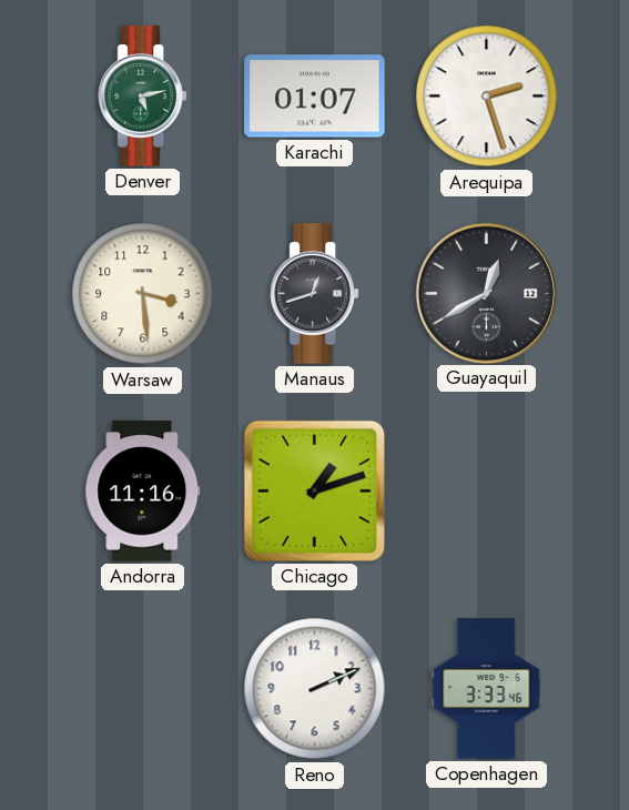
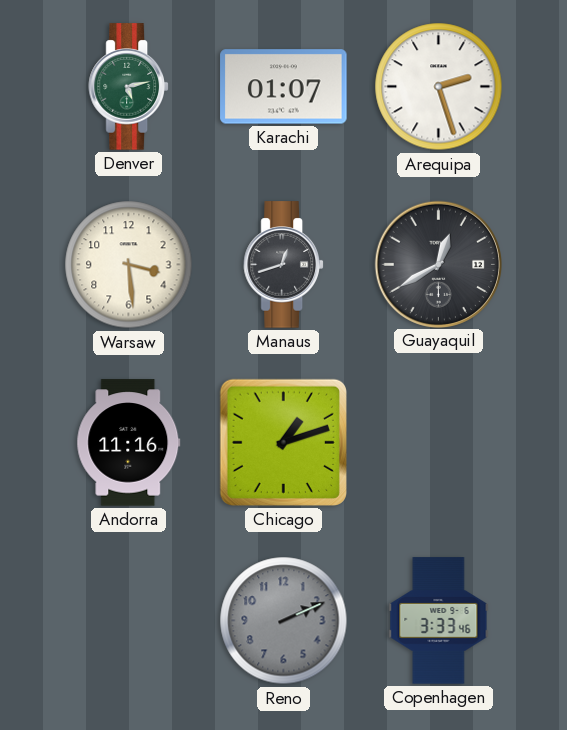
Reno dial: white -> grey
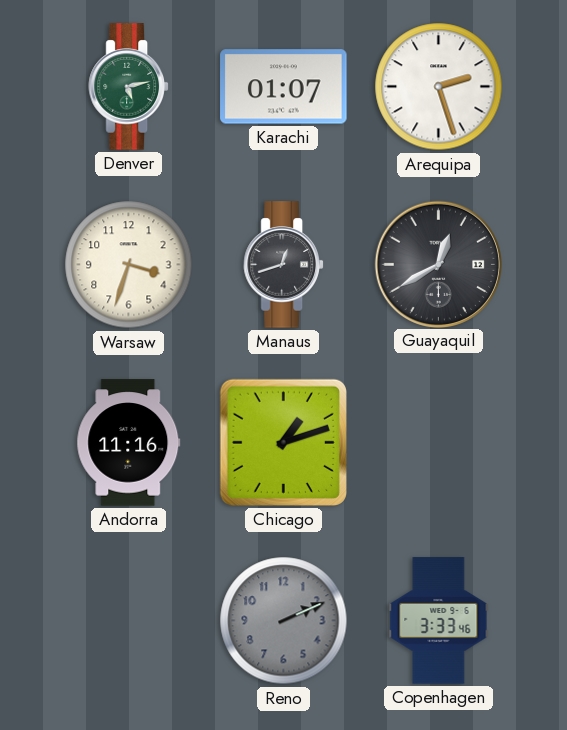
Warsaw: 3:29 -> 3:33
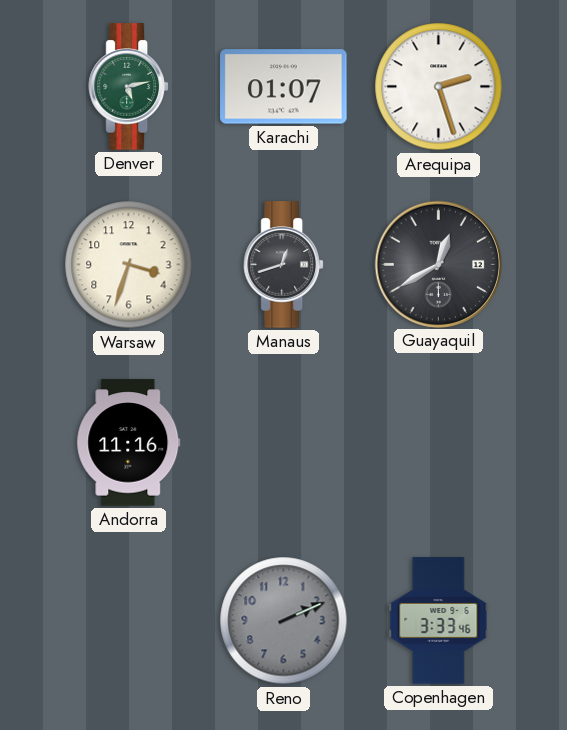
Chicago: 1:12 -> none
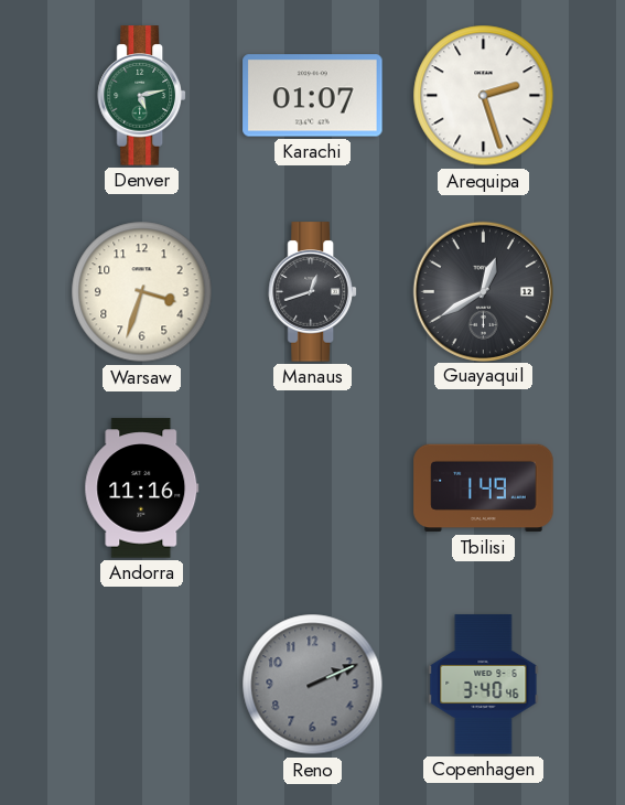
Tbilisi: none -> 1:49
Copenhagen: 3:33 -> 3:40
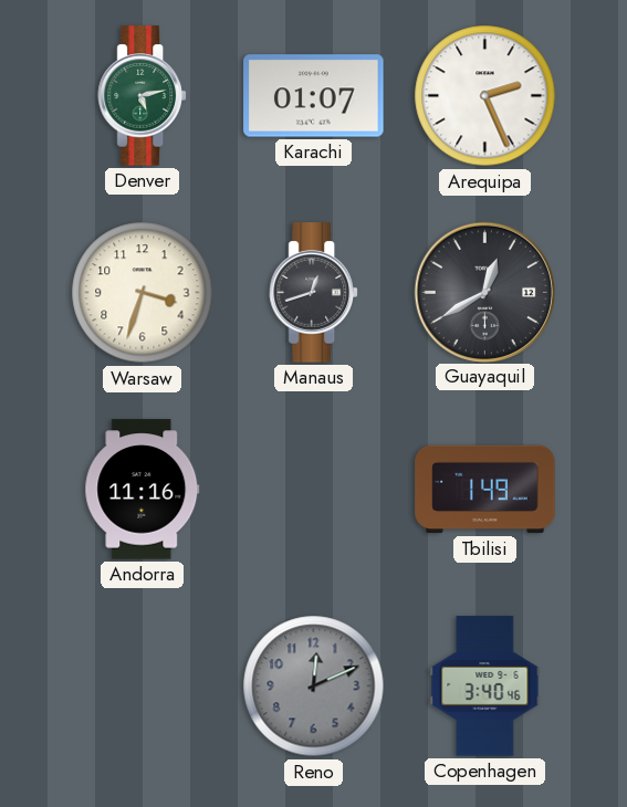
Arequipa: 2:27 -> 2:26
Reno: 2:11 -> 12:11
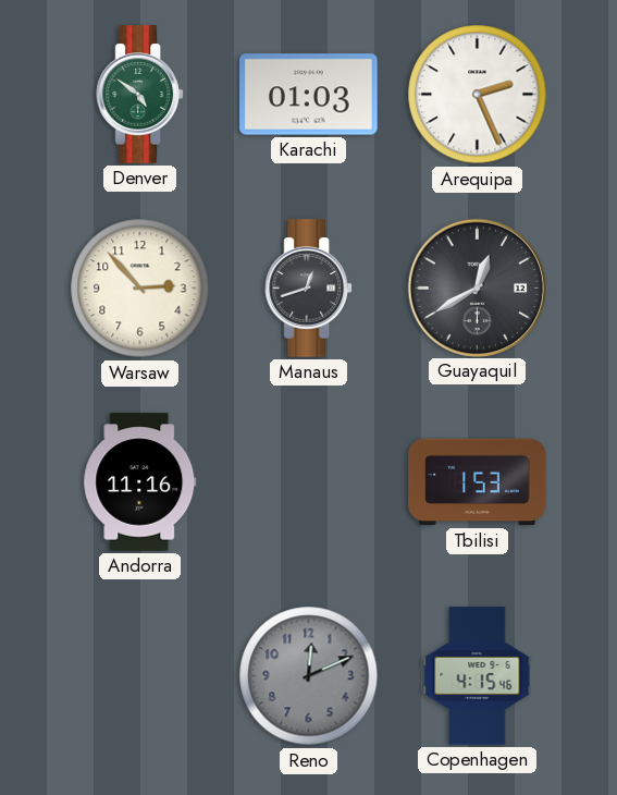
Denver: 5:13 -> 4:51
Karachi: 01:07 -> 01:03
Warsaw: 3:33 -> 2:53
Tbilisi: 1:49 -> 1:53
Copenhagen: 3:40 -> 4:15
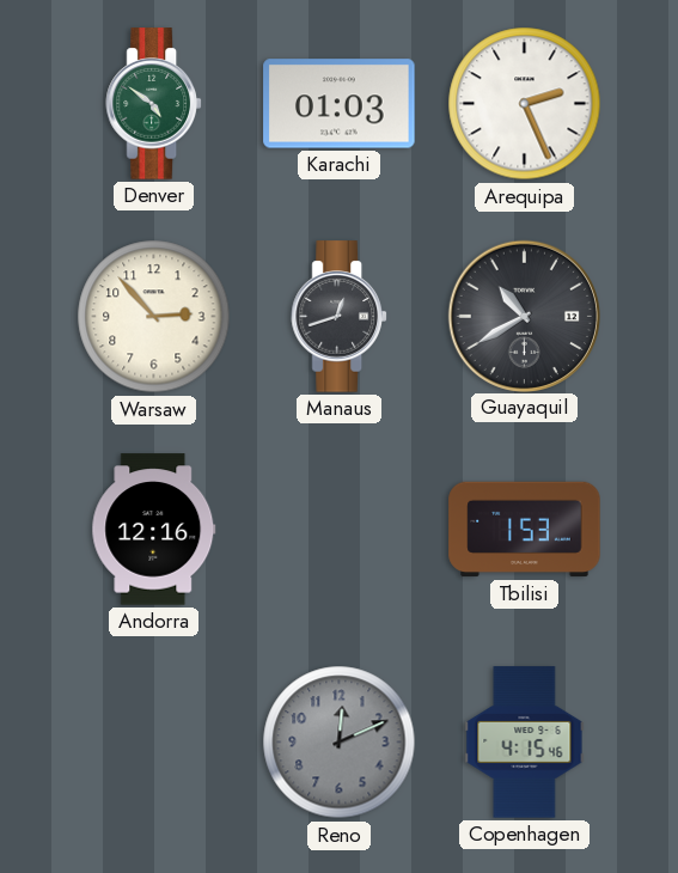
Guayaquil: 12:40 -> 10:40
Andorra: 11:16 -> 12:16
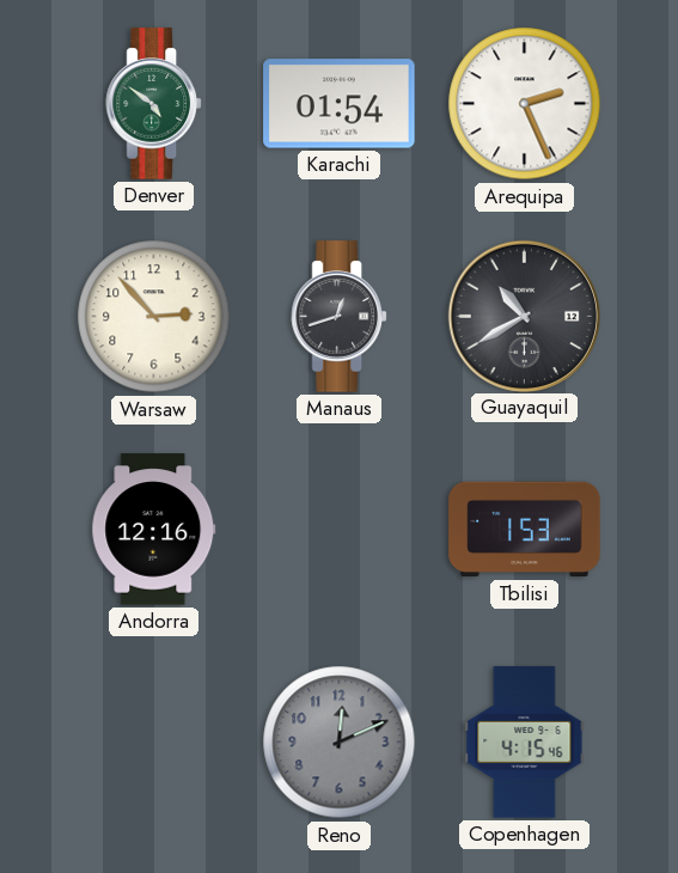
Karachi: 01:03 -> 01:54
